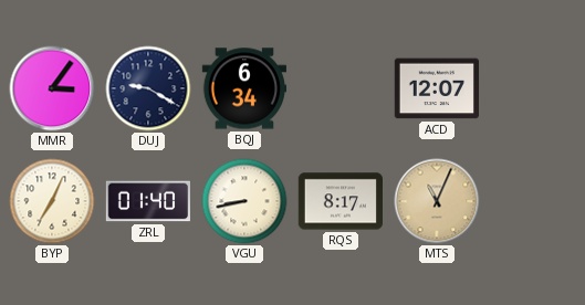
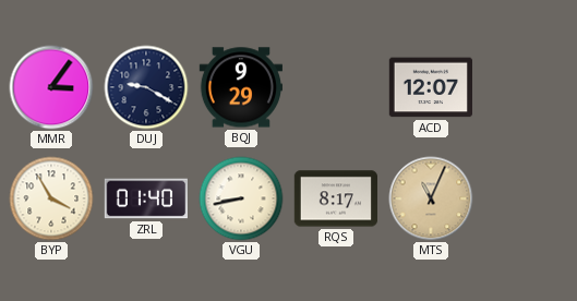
BQJ: 6:34 -> 9:29
BYP: 7:04 -> 3:55
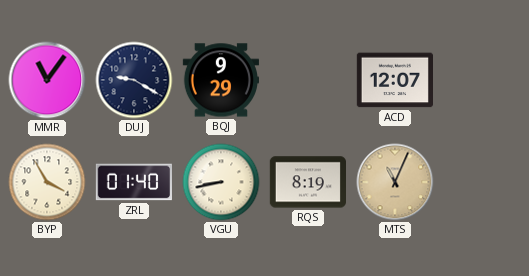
MMR: 3:06 -> 11:06
RQS: 8:17 -> 8:19
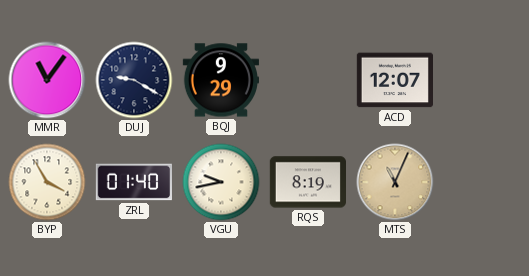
VGU: 8:43 -> 9:43
